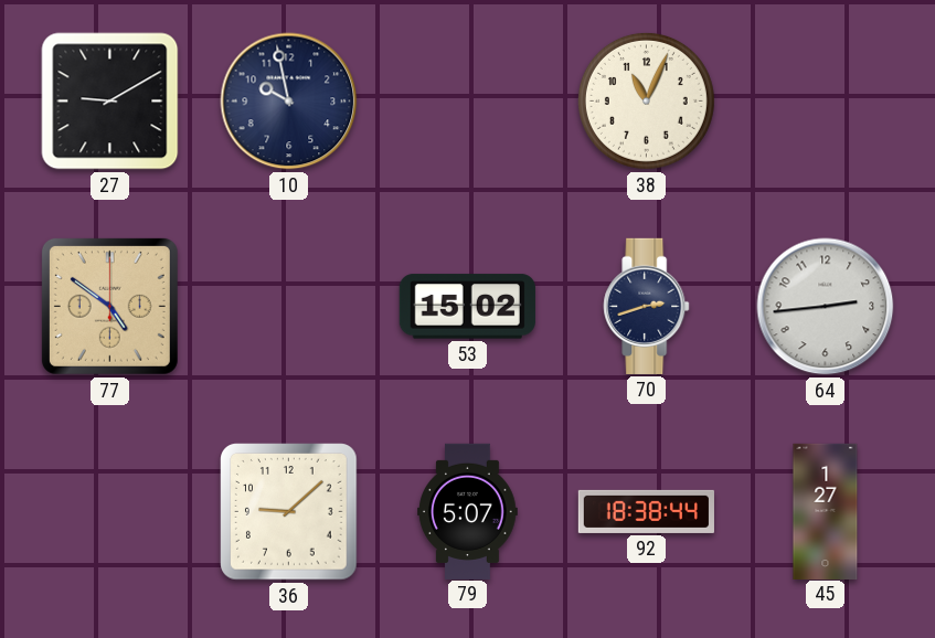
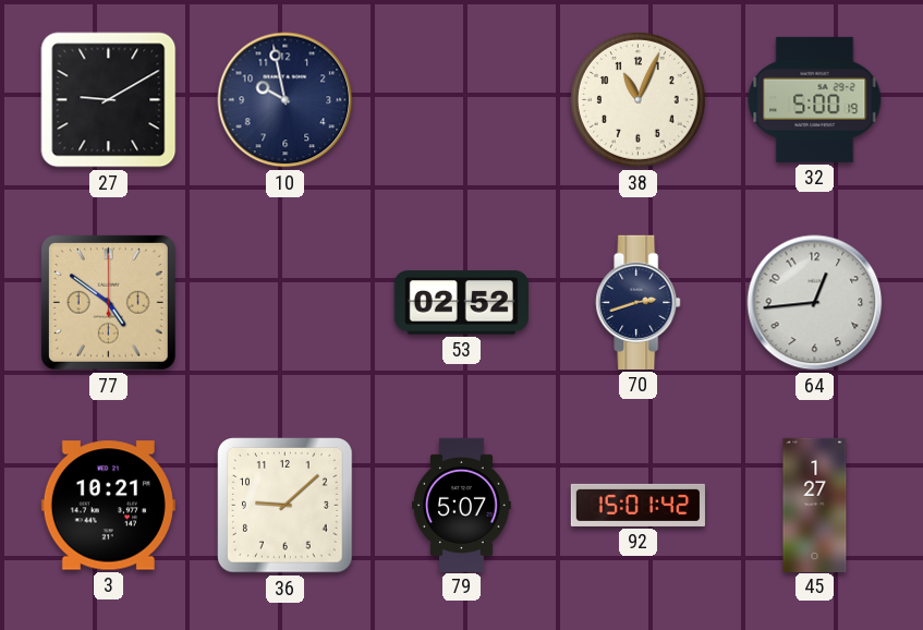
32: none -> 5:00
53: 15:02 -> 02:52
64: 2:44 -> 12:44
3: none -> 10:21
92: 18:38 -> 15:01
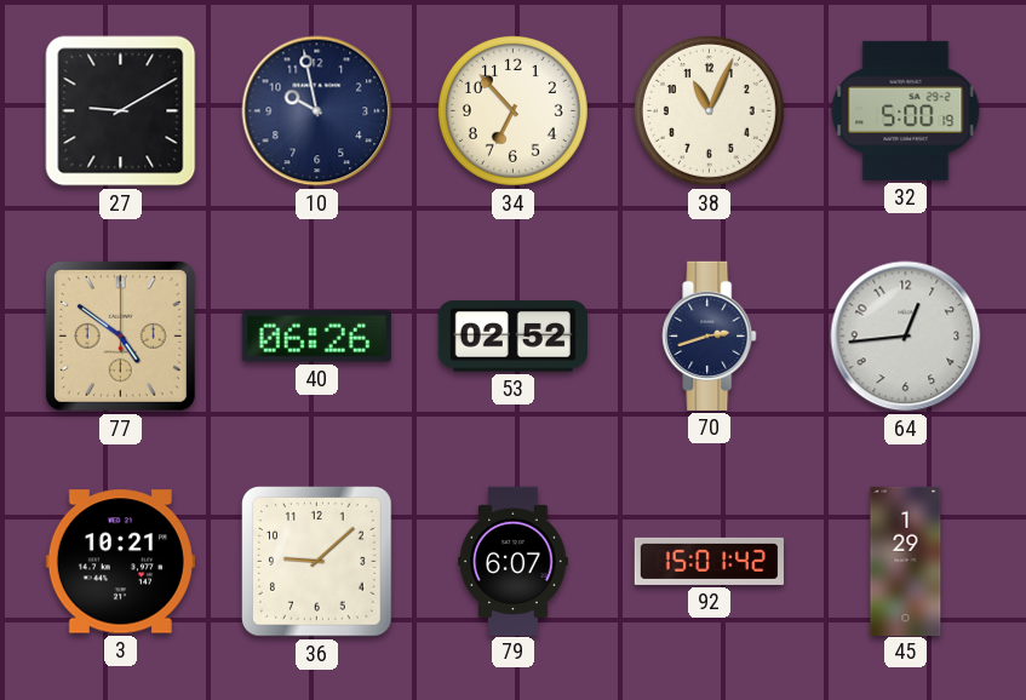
34: none -> 6:53
40: none -> 06:26
79: 5:07 -> 6:07
45: 1:27 -> 1:29
